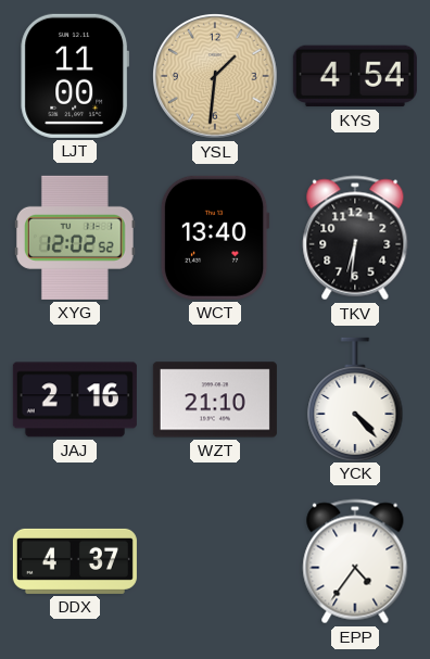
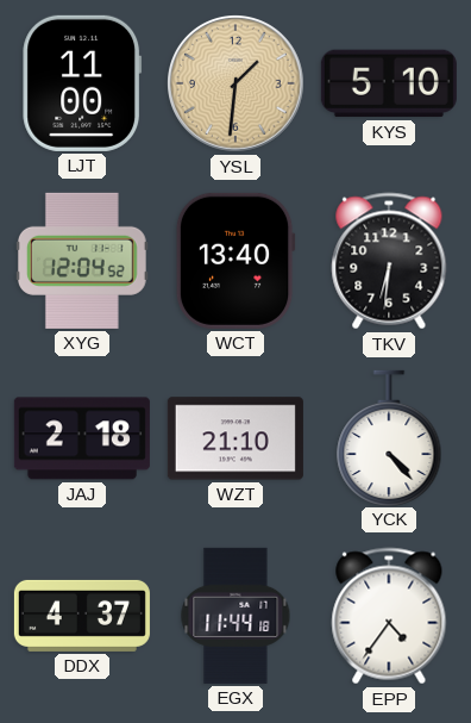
KYS: 4:54 -> 5:10
XYG: 12:02 -> 12:04
JAJ: 2:16 -> 2:18
EGX: none -> 11:44
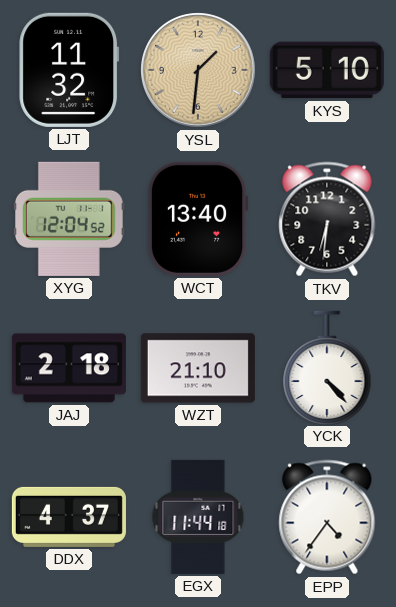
LJT: 11:00 -> 11:32
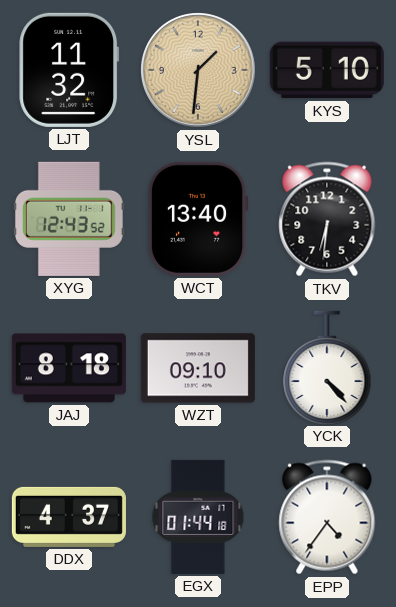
XYG: 12:04 -> 12:43
JAJ: 2:18 -> 8:18
WZT: 21:10 -> 09:10
EGX: 11:44 -> 01:44
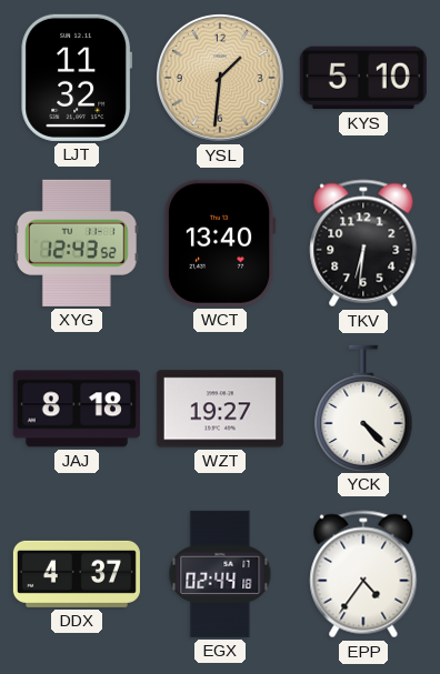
WZT: 09:10 -> 19:27
EGX: 01:44 -> 02:44
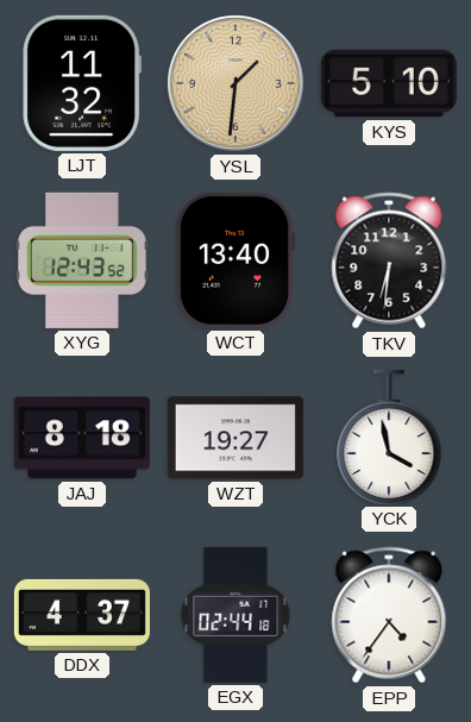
YCK: 4:23 -> 3:58
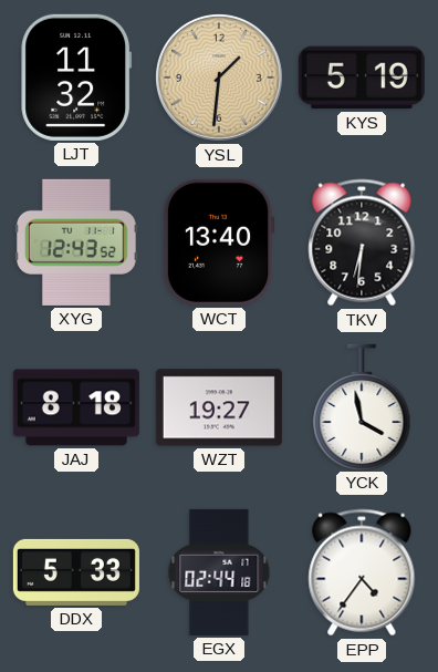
KYS: 5:10 -> 5:19
DDX: 4:37 -> 5:33
